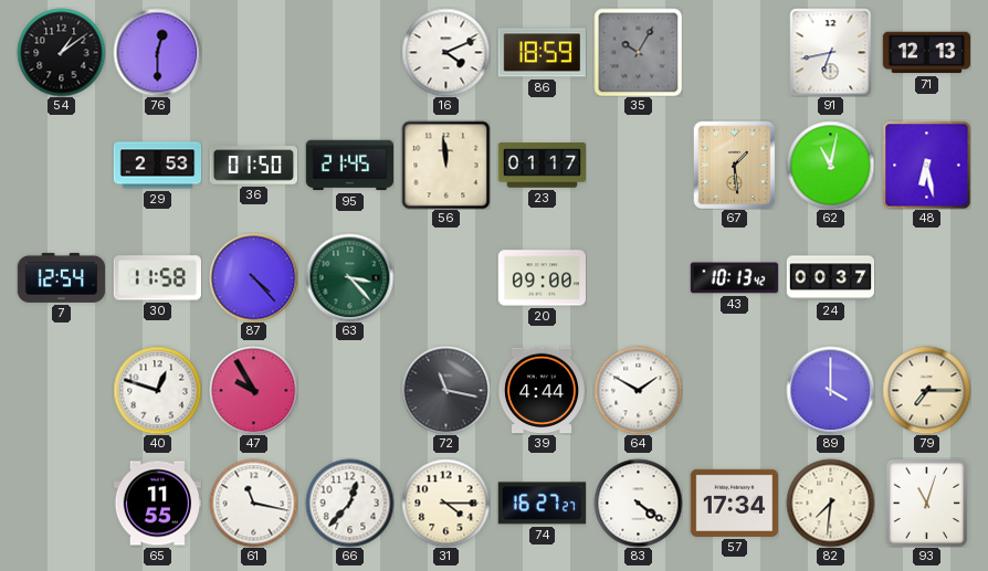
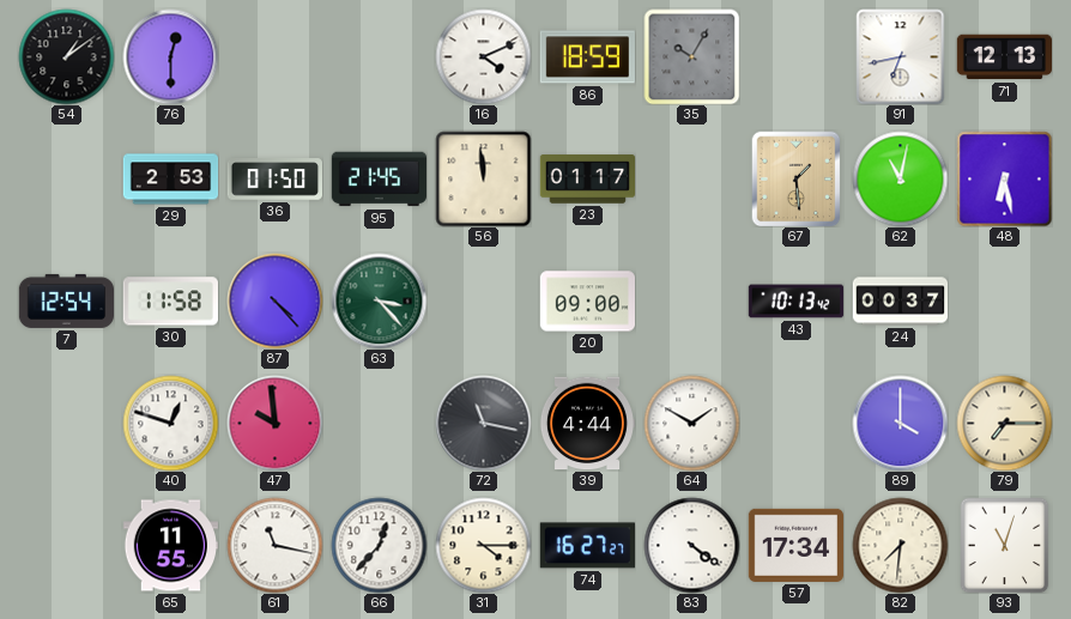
47: 9:55 -> 9:59
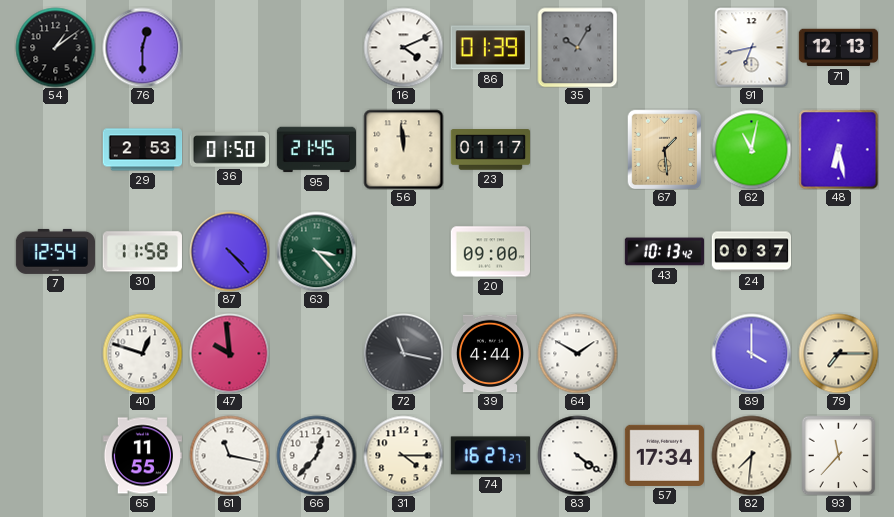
86: 18:59 -> 01:39
93: 11:03 -> 11:37
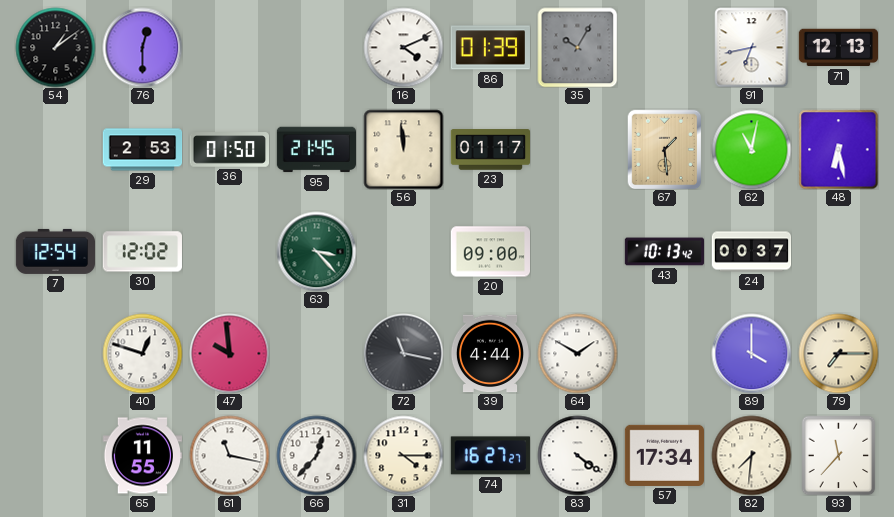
30: 11:58 -> 12:02
87: 4:23 -> none
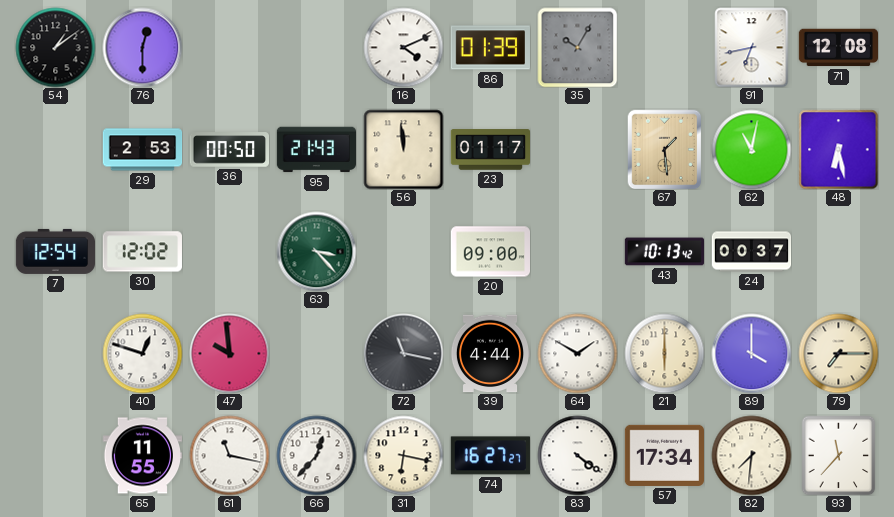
71: 12:13 -> 12:08
36: 01:50 -> 00:50
95: 21:45 -> 21:43
21: none -> 6:00
31: 4:15 -> 6:17
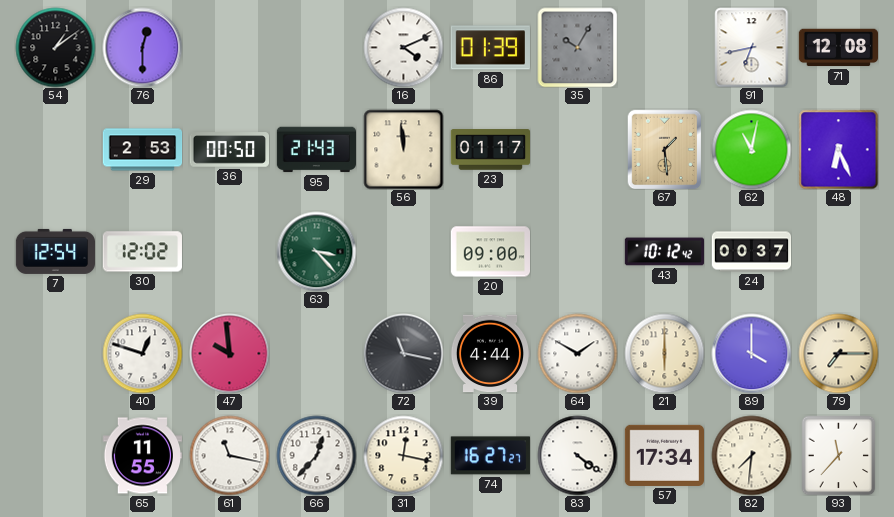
48: 6:28 -> 6:26
43: 10:13 -> 10:12
31: 6:17 -> 12:17
